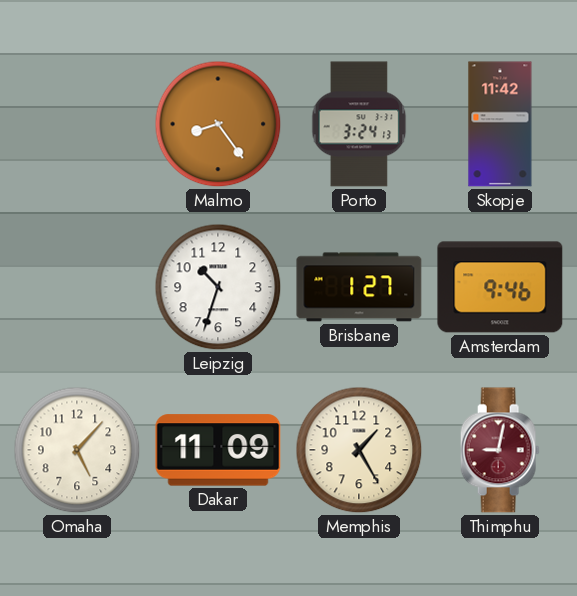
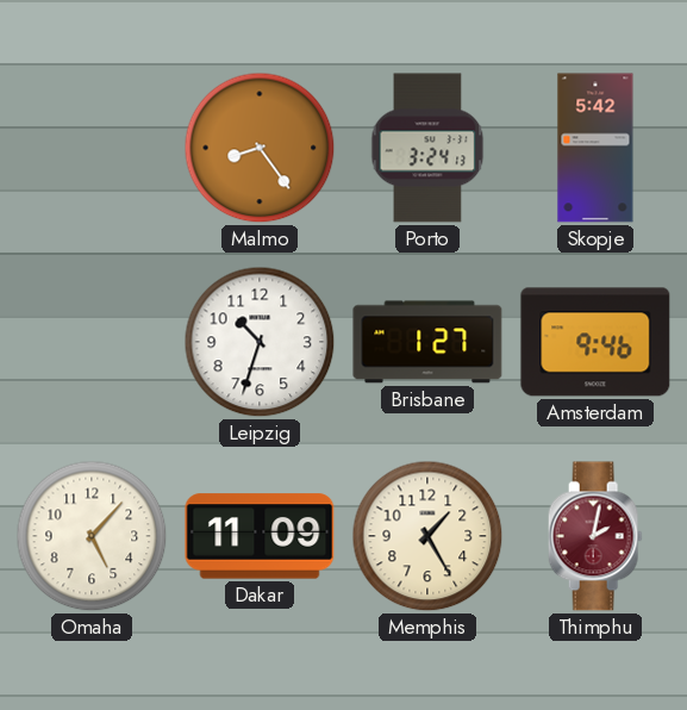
Skopje: 11:42 -> 5:42
Thimphu: 9:02 -> 2:02
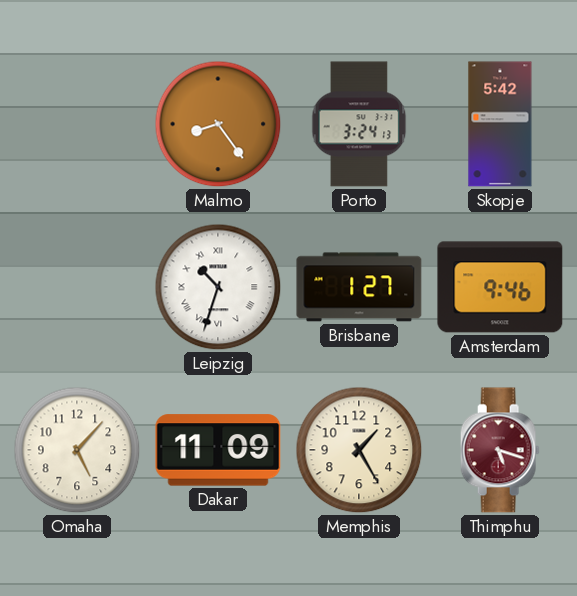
Leipzig numerals: Arabic -> Roman
Thimphu: 2:02 -> 5:18
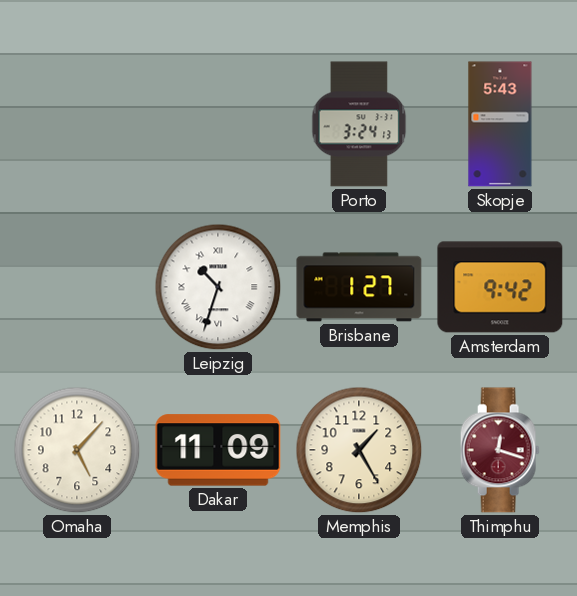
Malmo: 8:24 -> none
Skopje: 5:42 -> 5:43
Amsterdam: 9:46 -> 9:42
Thimphu: 5:18 -> 12:18
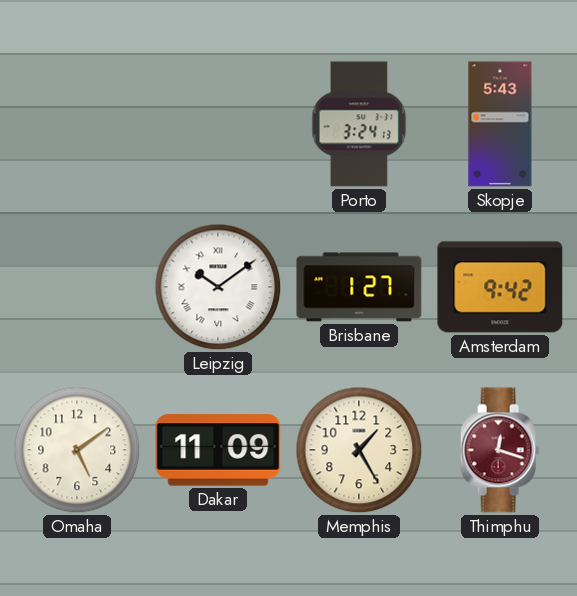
Leipzig: 10:33 -> 10:09
Omaha: 5:07 -> 5:09
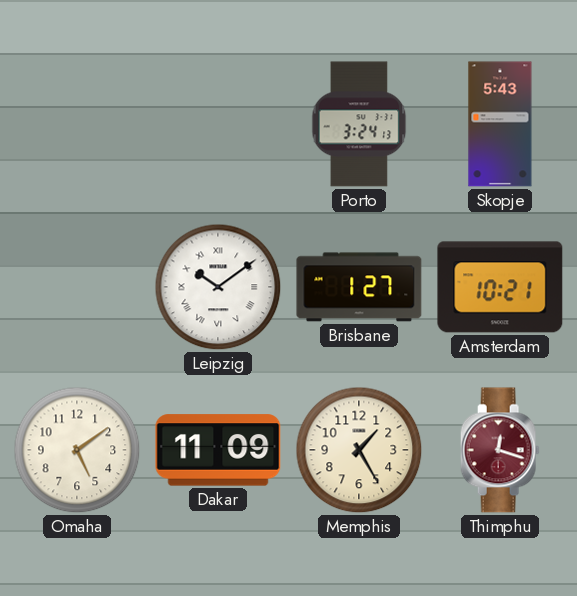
Amsterdam: 9:42 -> 10:21
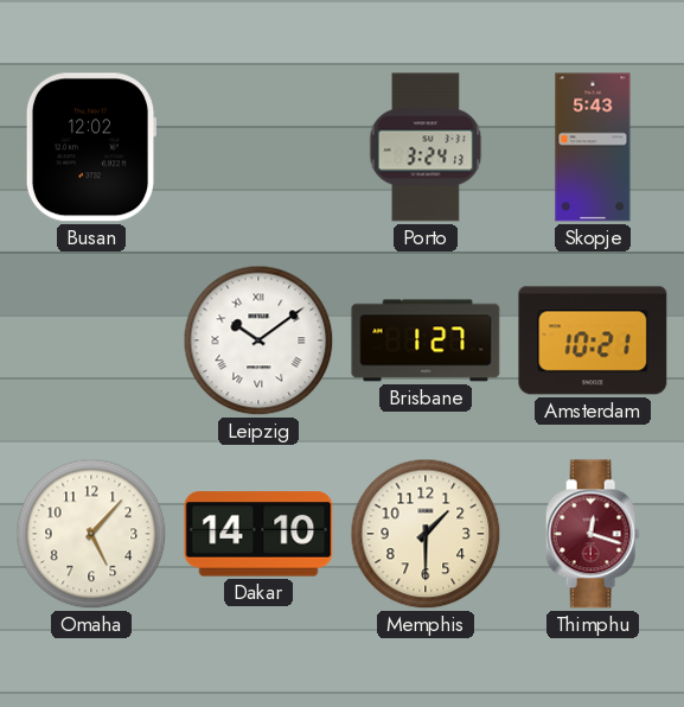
Busan: none -> 12:02
Omaha: 5:09 -> 5:07
Dakar: 11:09 -> 14:10
Memphis: 1:25 -> 1:30
